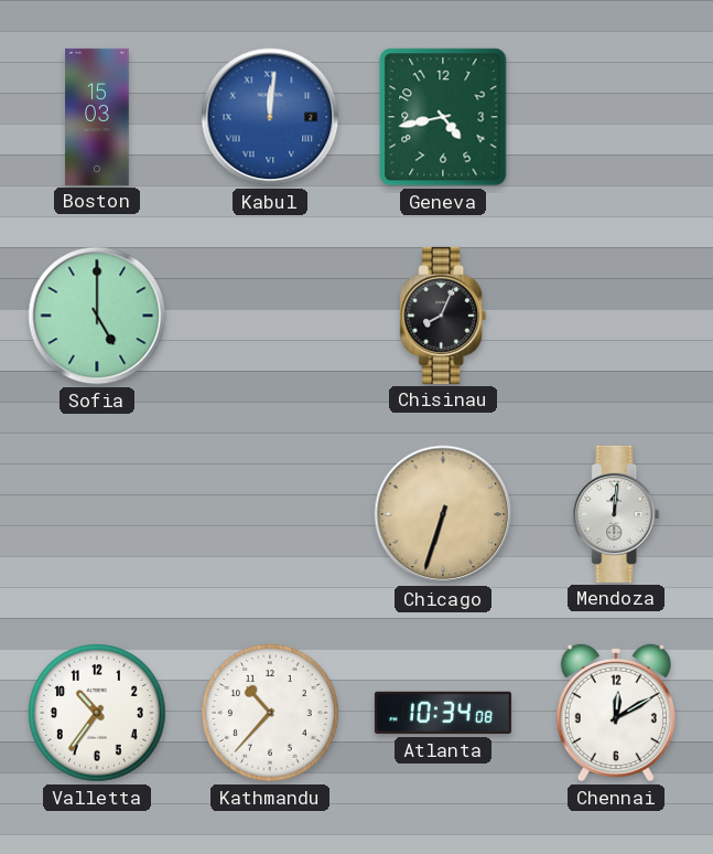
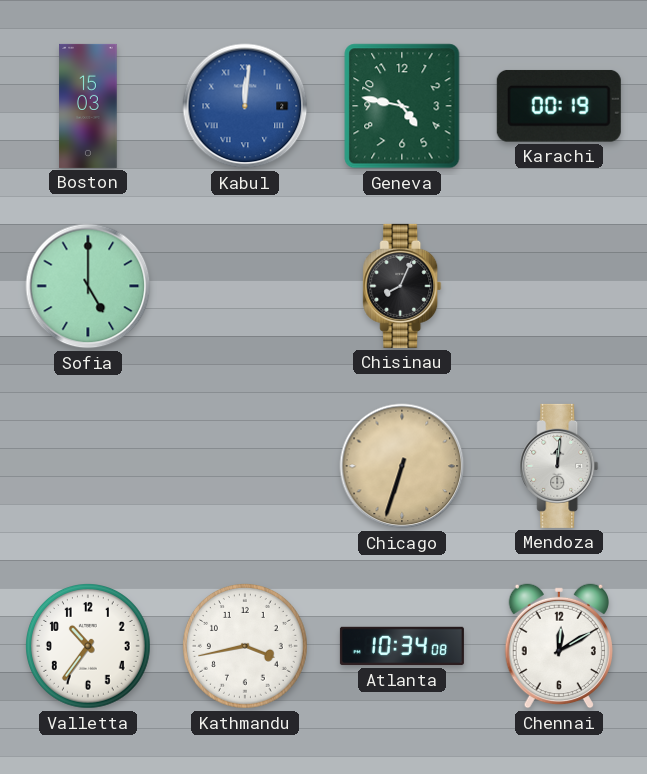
Geneva: 4:43 -> 4:47
Karachi: none -> 00:19
Kathmandu: 10:37 -> 3:43
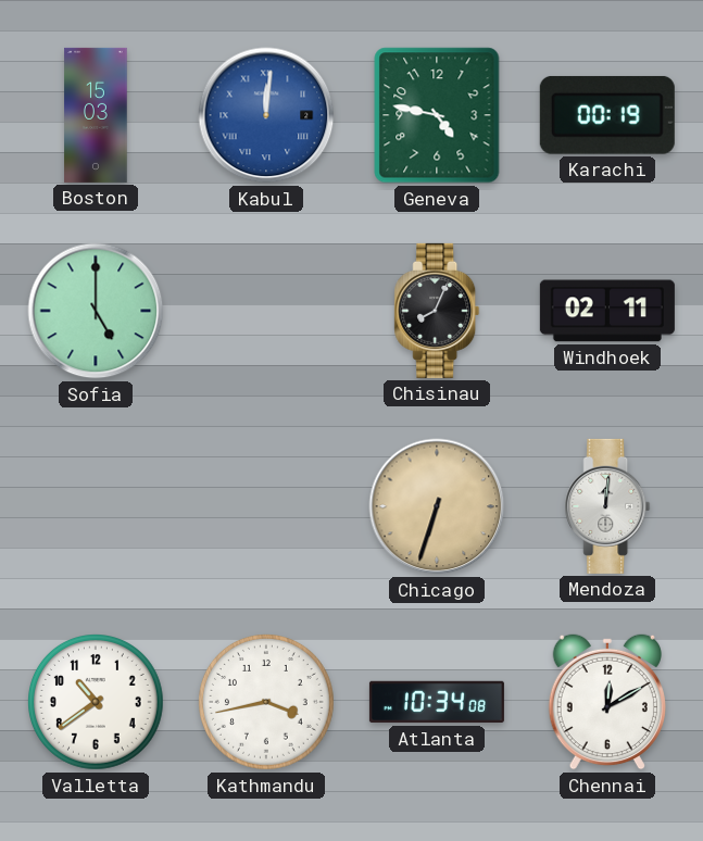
Windhoek: none -> 02:11
Valletta: 10:36 -> 10:39
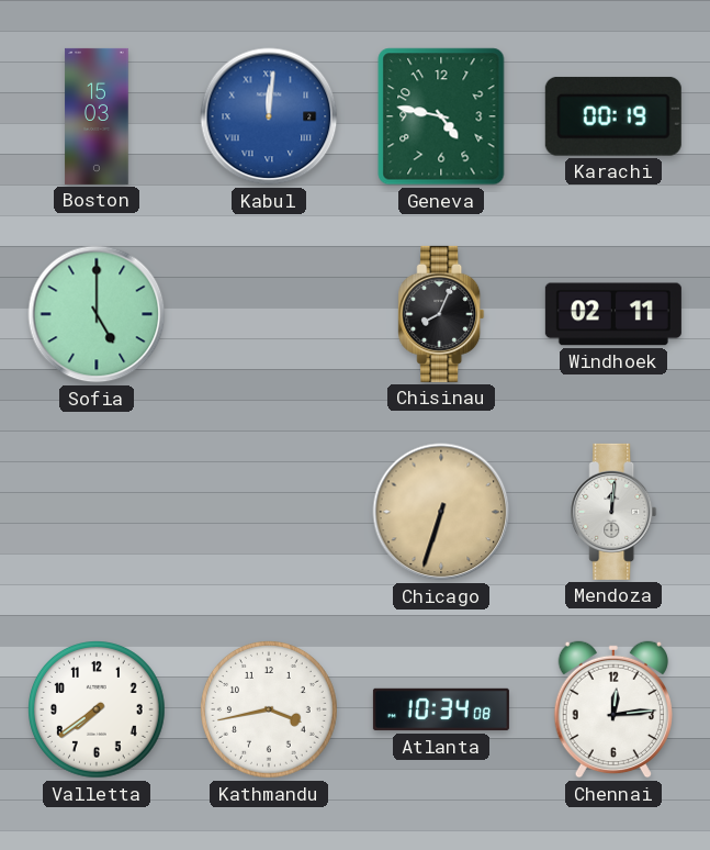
Valletta: 10:39 -> 7:39
Chennai: 12:10 -> 12:14
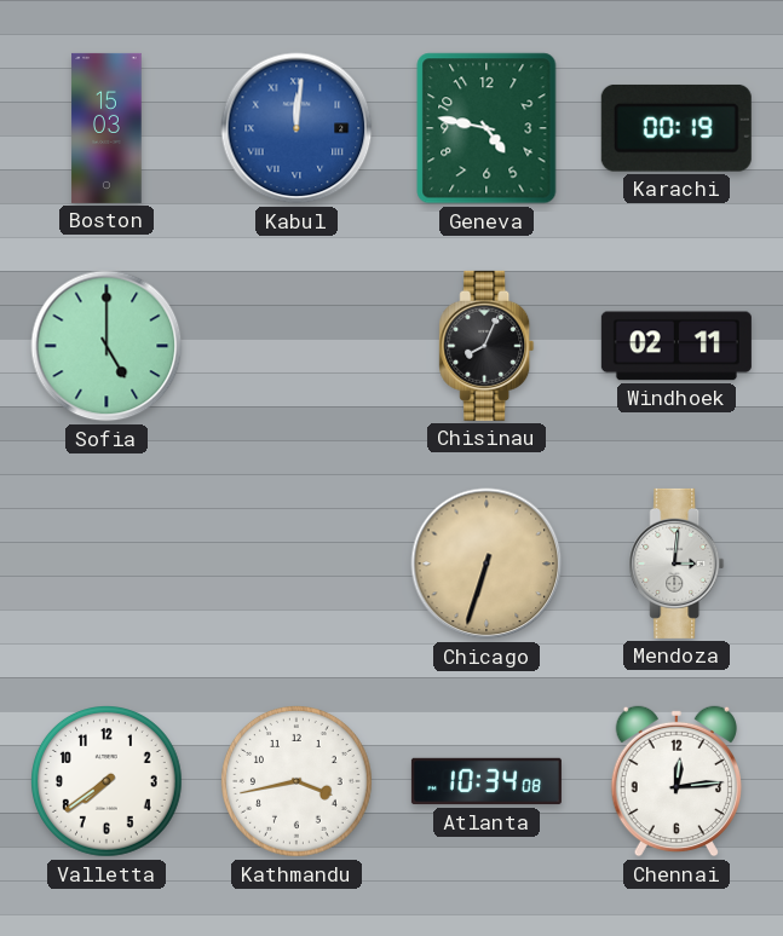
Mendoza: 12:01 -> 3:01
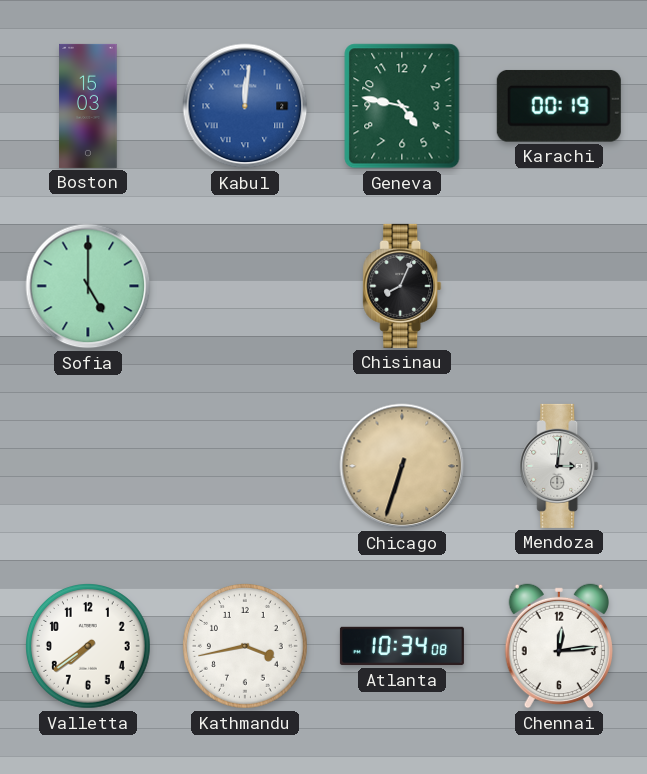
Windhoek: 02:11 -> none
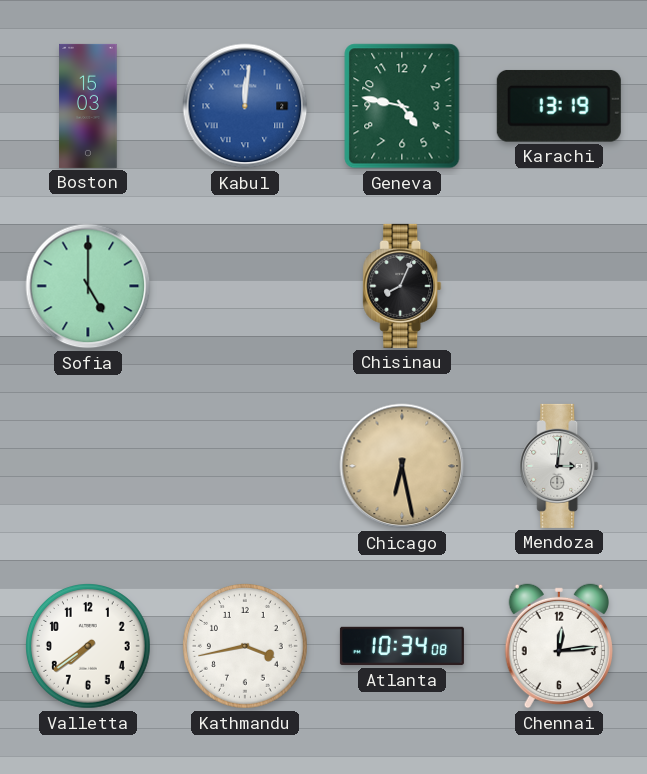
Karachi: 00:19 -> 13:19
Chicago: 6:33 -> 6:28
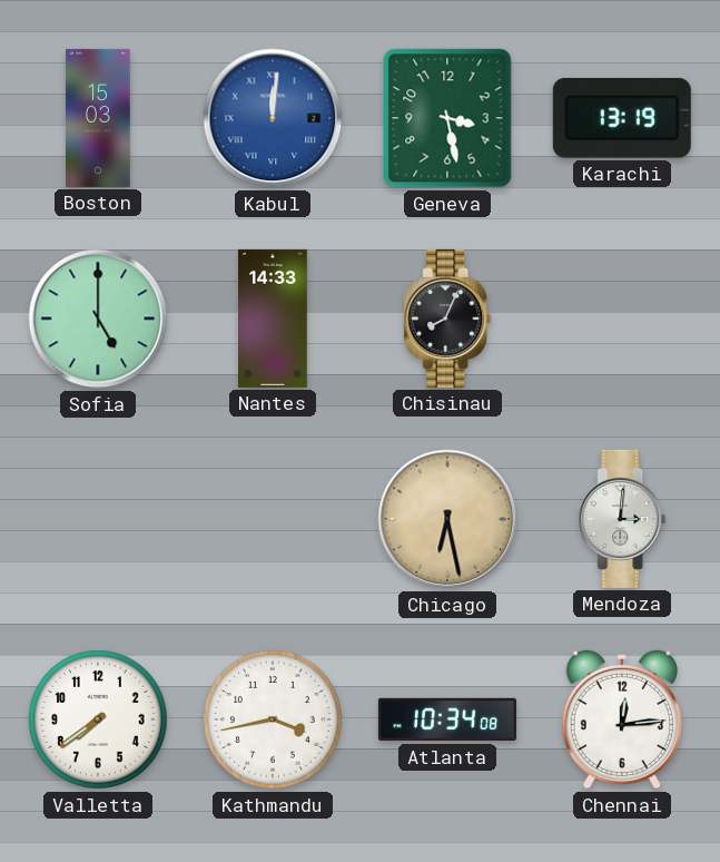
Geneva: 4:47 -> 3:28
Nantes: none -> 14:33
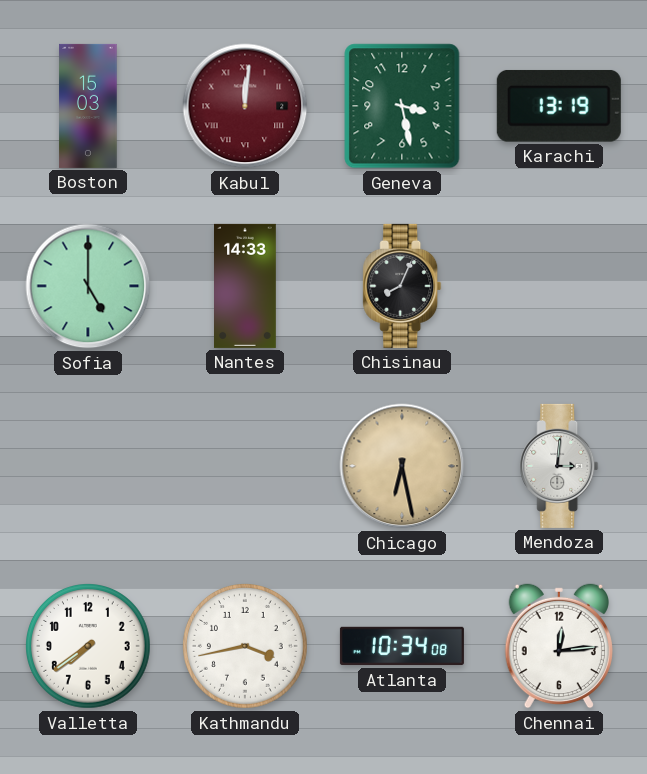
Kabul dial: blue -> burgundy
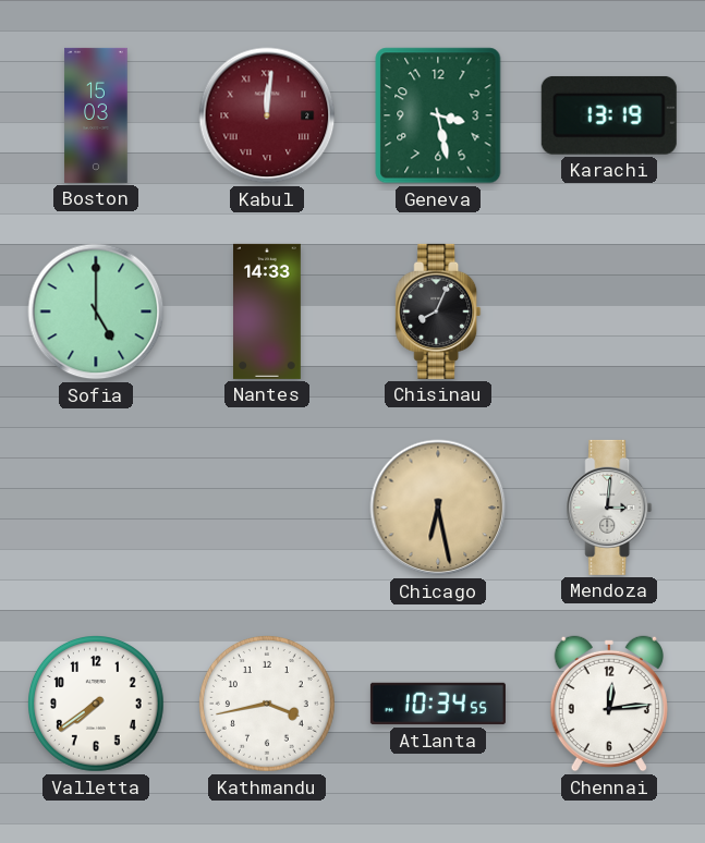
Atlanta: 10:34:08 -> 10:34:55
